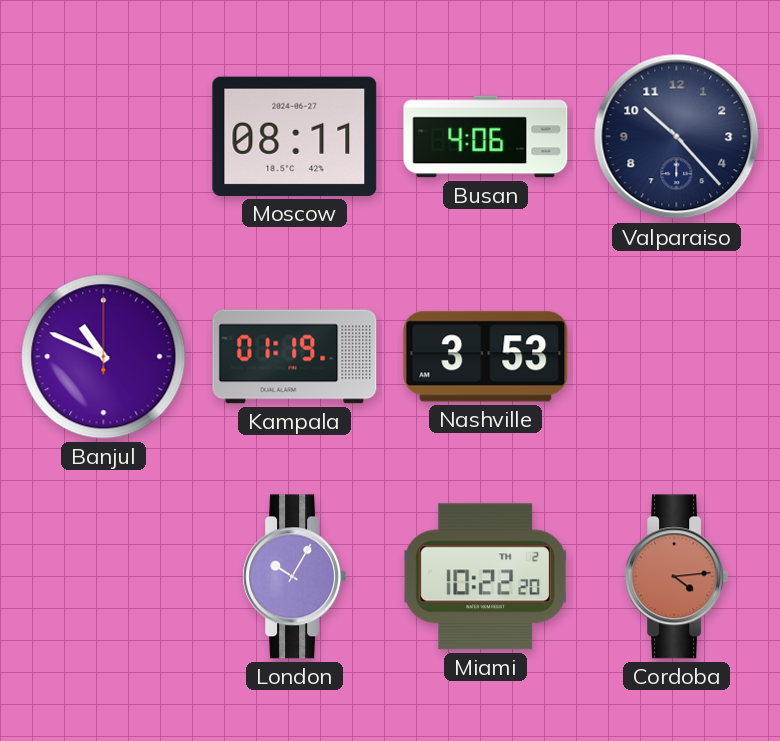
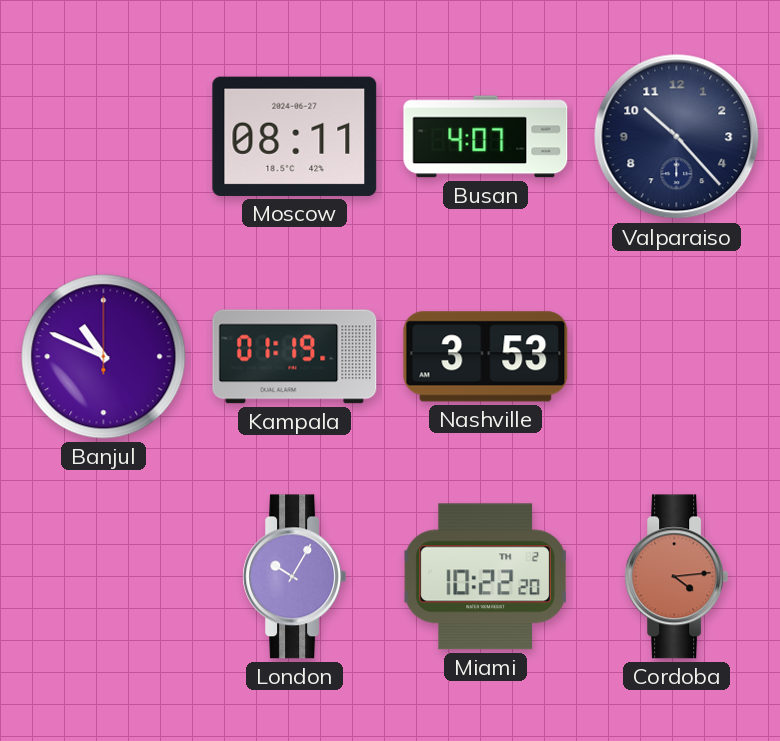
Busan: 4:06 -> 4:07
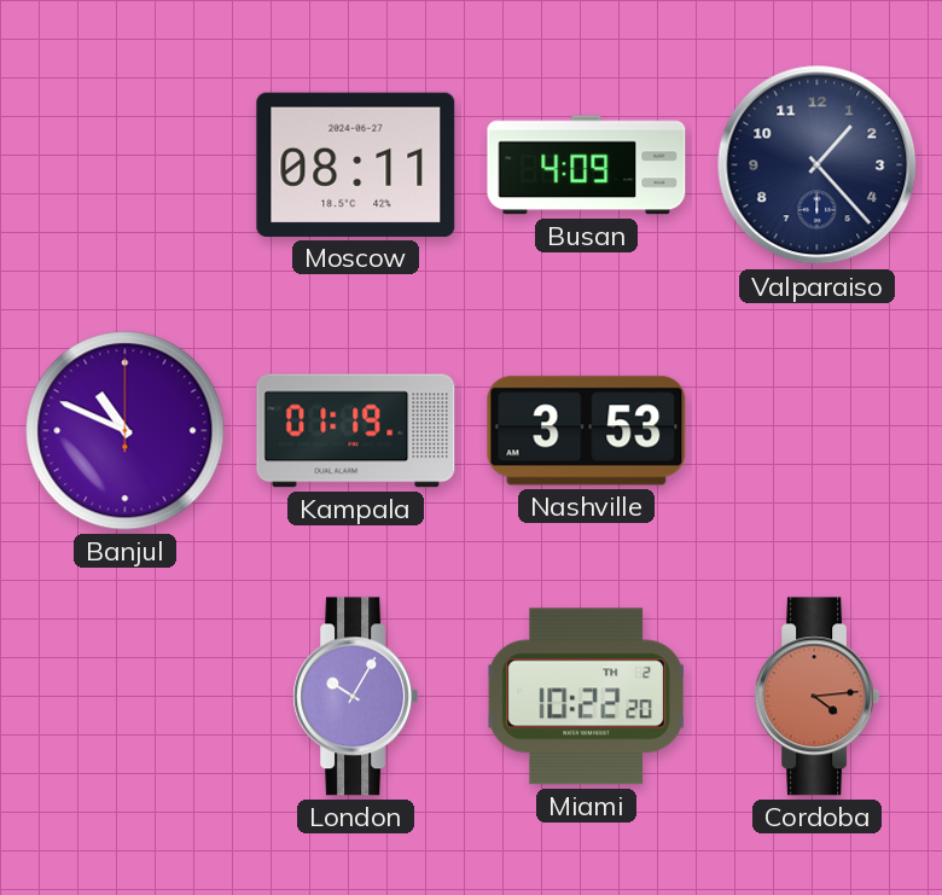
Busan: 4:07 -> 4:09
Valparaiso: 10:23 -> 1:23
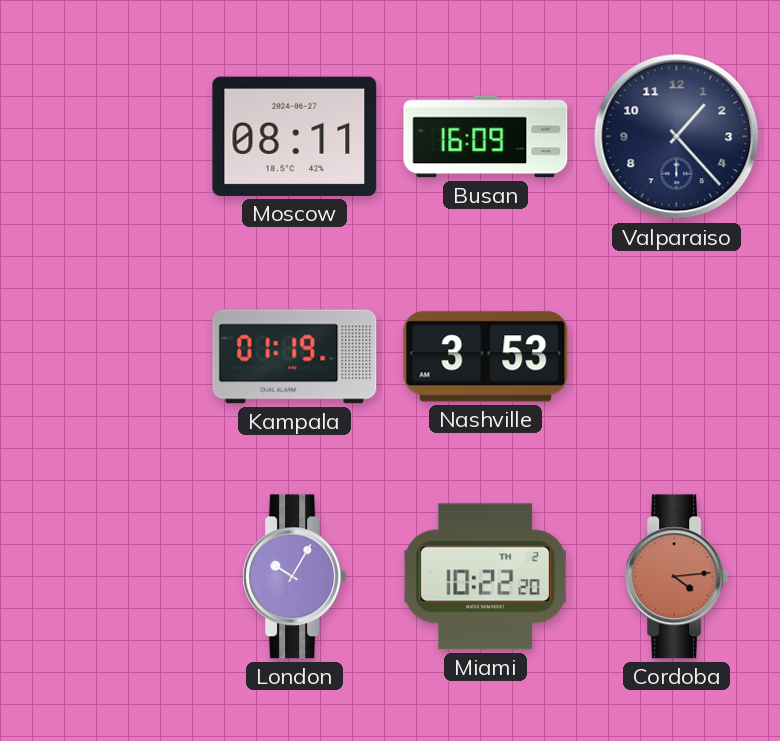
Busan: 4:09 -> 16:09
Banjul: 10:49 -> none
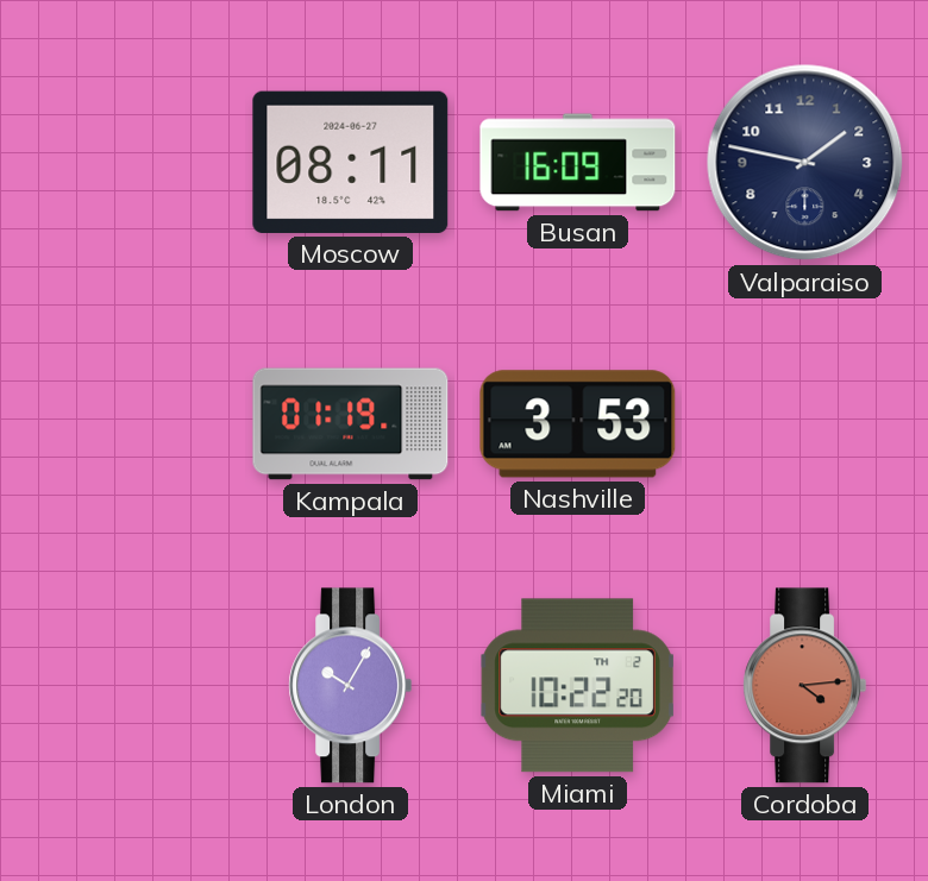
Valparaiso: 1:23 -> 1:47
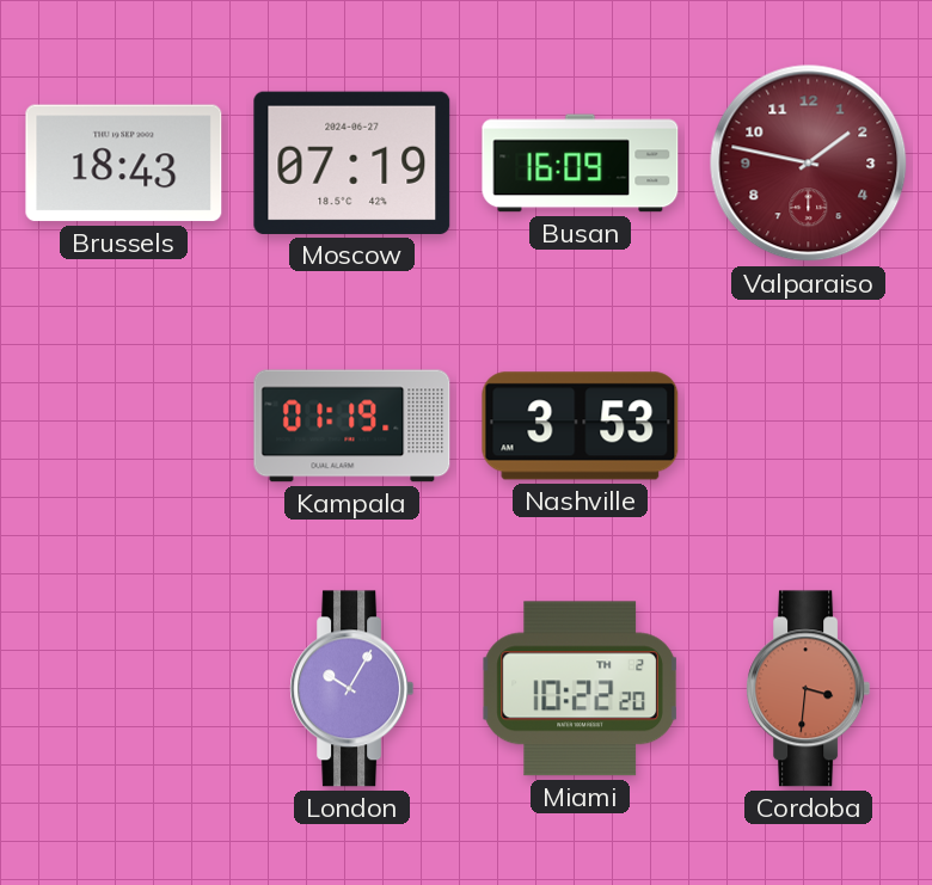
Brussels: none -> 18:43
Moscow: 08:11 -> 07:19
Valparaiso dial: navy -> burgundy
Cordoba: 4:14 -> 3:31
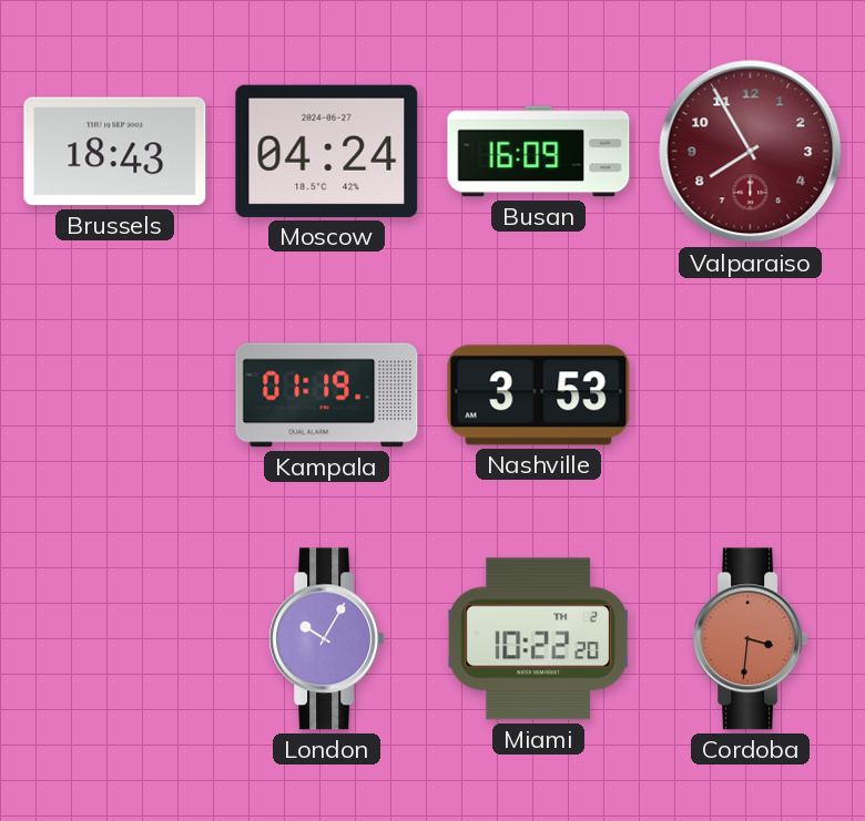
Moscow: 07:19 -> 04:24
Valparaiso: 1:47 -> 7:55
